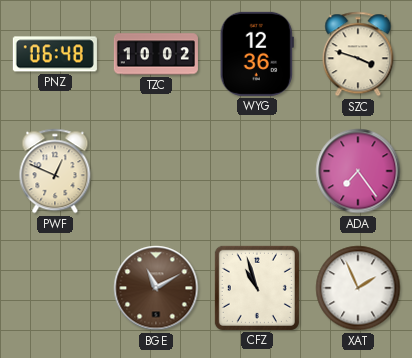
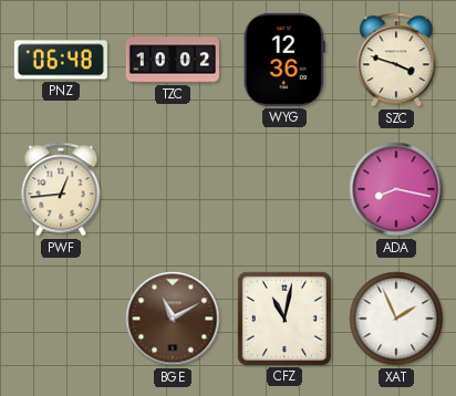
PWF: 12:49 -> 12:44
ADA: 7:24 -> 8:17
CFZ: 10:57 -> 11:02
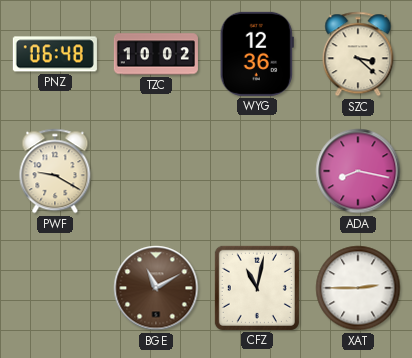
SZC: 3:48 -> 3:22
PWF: 12:44 -> 9:20
XAT: 1:56 -> 2:45
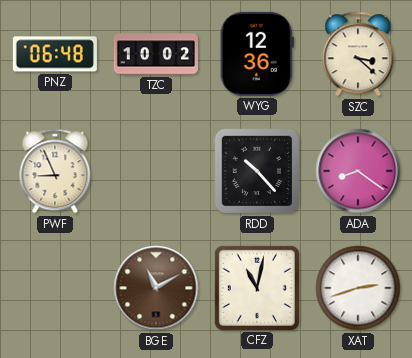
PWF: 9:20 -> 8:56
RDD: none -> 10:23
ADA: 8:17 -> 8:21
XAT: 2:45 -> 2:42
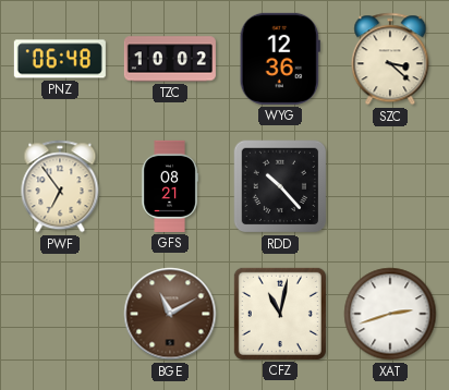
PWF: 8:56 -> 6:54
GFS: none -> 08:21
ADA: 8:21 -> none
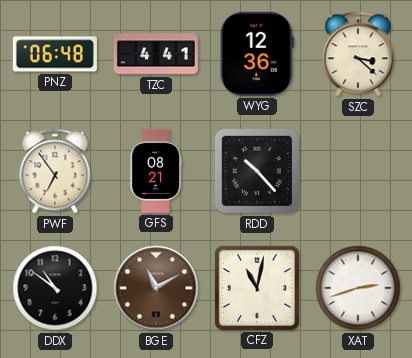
TZC: 10:02 -> 4:41
DDX: none -> 10:51
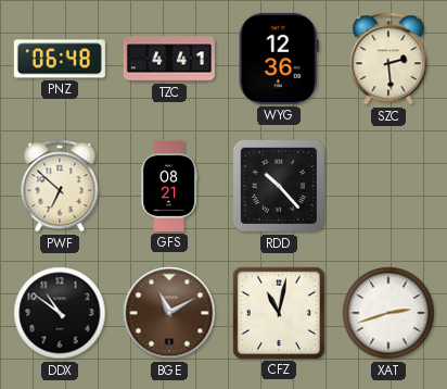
SZC: 3:22 -> 2:29
PWF: 6:54 -> 6:52
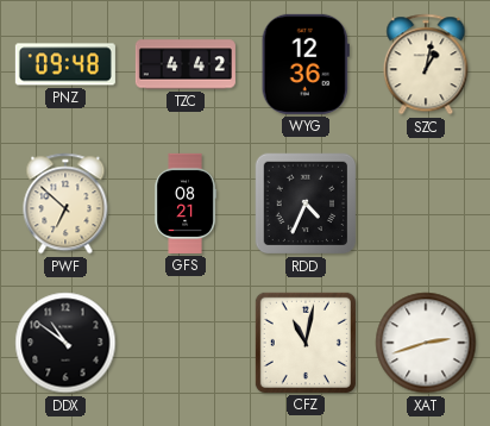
PNZ: 06:48 -> 09:48
TZC: 4:41 -> 4:42
SZC: 2:29 -> 1:02
RDD: 10:23 -> 4:34
BGE: 11:10 -> none
